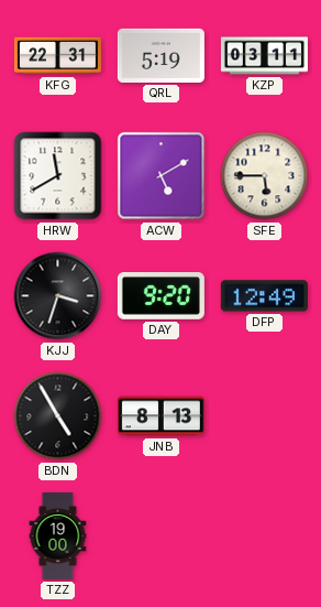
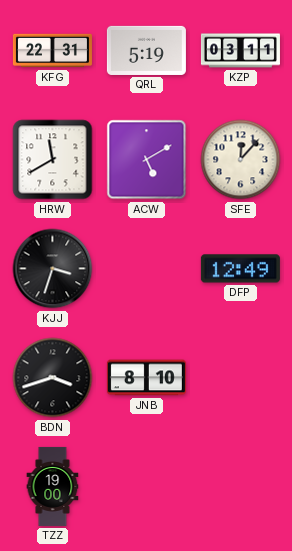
SFE: 5:45 -> 12:07
DAY: 9:20 -> none
BDN: 4:55 -> 3:42
JNB: 8:13 -> 8:10
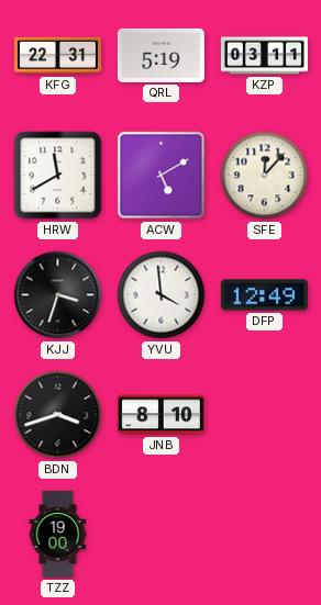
YVU: none -> 3:59
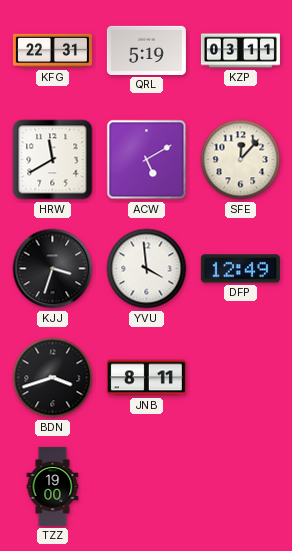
JNB: 8:10 -> 8:11
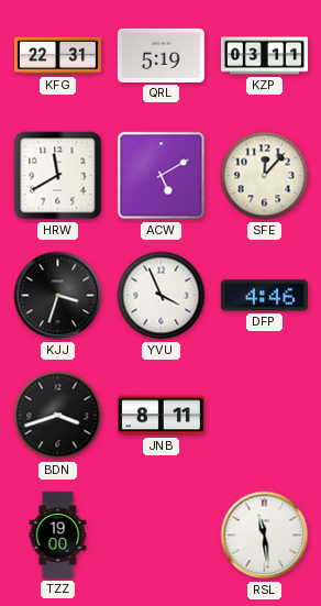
YVU: 3:59 -> 3:56
DFP: 12:49 -> 4:46
RSL: none -> 11:29
